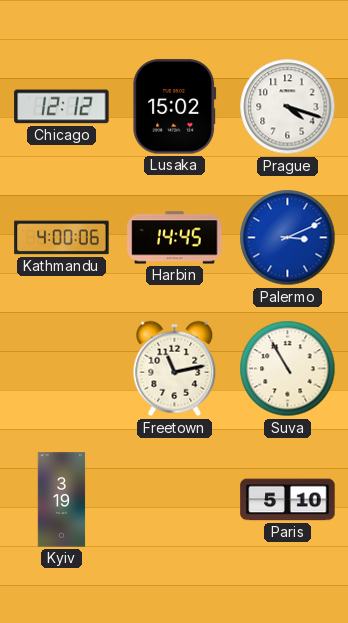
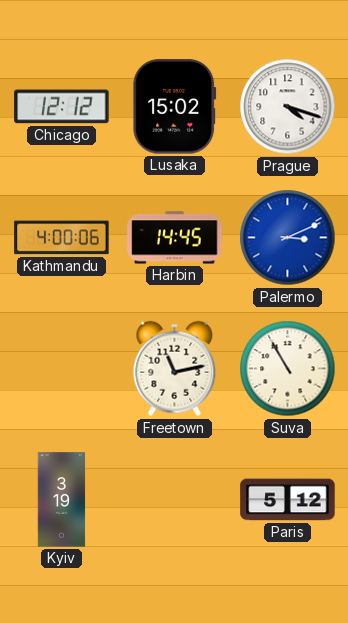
Paris: 5:10 -> 5:12
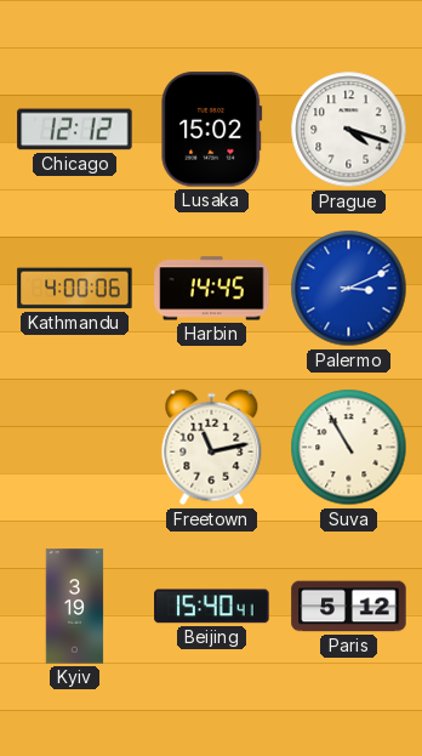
Beijing: none -> 15:40
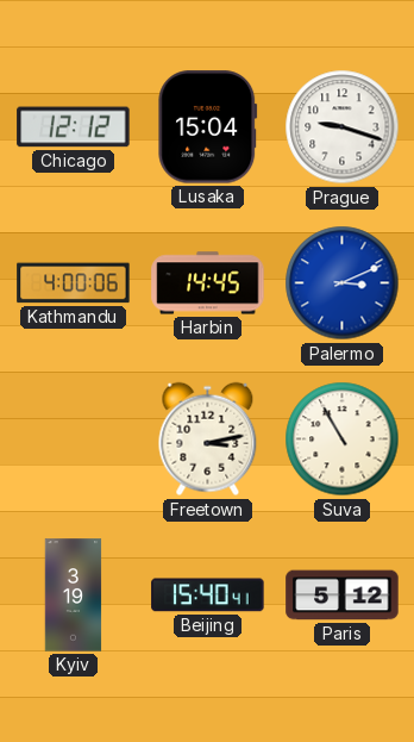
Lusaka: 15:02 -> 15:04
Prague: 4:18 -> 9:18
Freetown: 11:13 -> 3:13
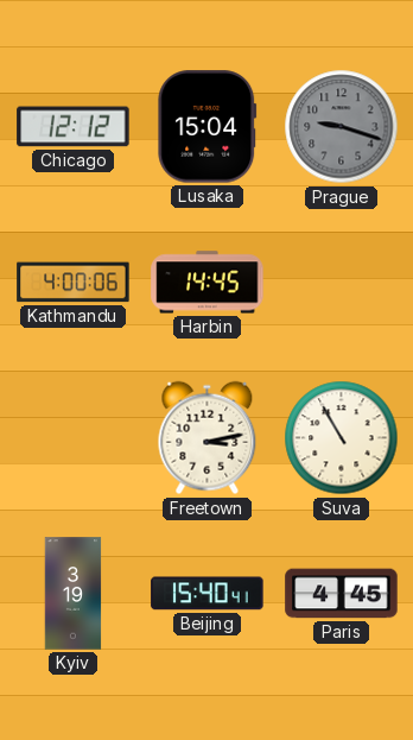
Prague dial: white -> grey
Palermo: 3:11 -> none
Paris: 5:12 -> 4:45
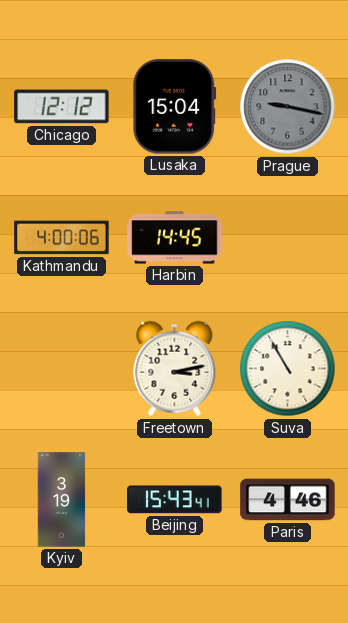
Prague: 9:18 -> 9:17
Beijing: 15:40 -> 15:43
Paris: 4:45 -> 4:46
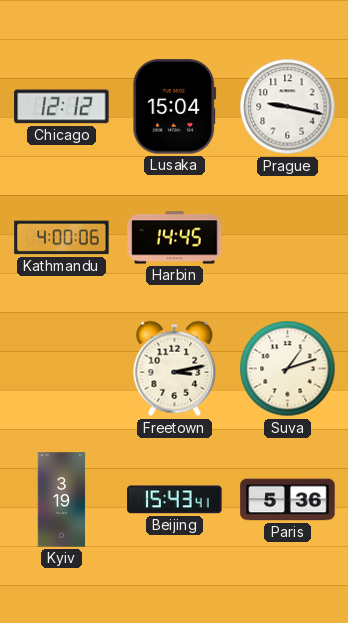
Prague dial: grey -> white
Suva: 10:55 -> 1:12
Paris: 4:46 -> 5:36
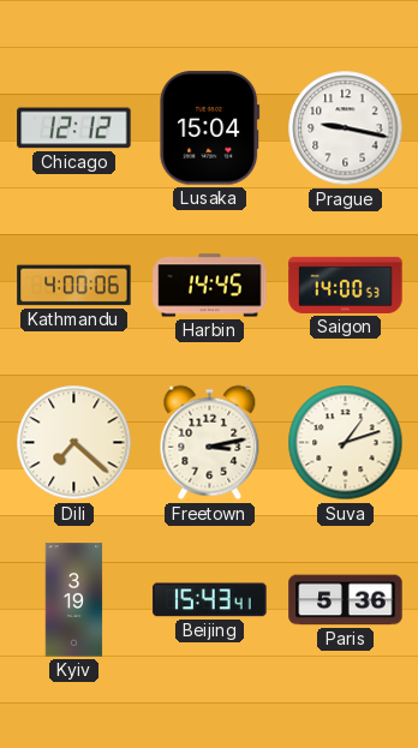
Saigon: none -> 14:00
Dili: none -> 7:22
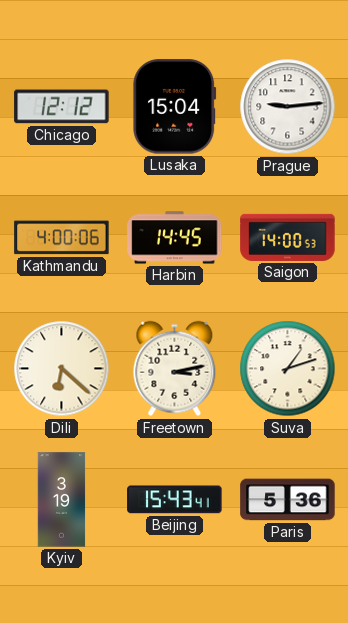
Prague: 9:17 -> 9:14
Dili: 7:22 -> 6:22
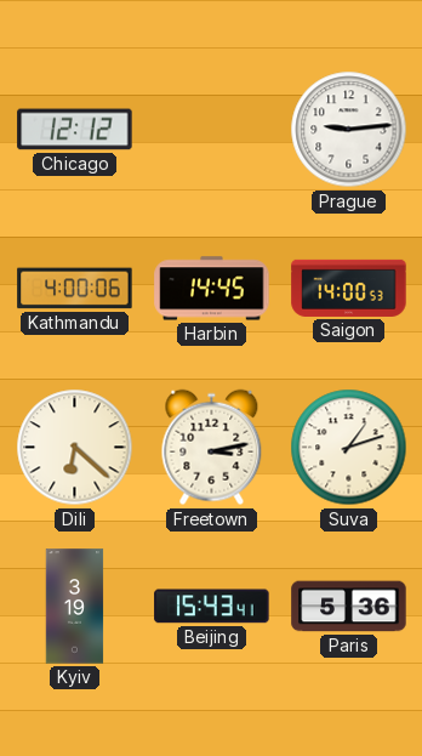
Lusaka: 15:04 -> none
